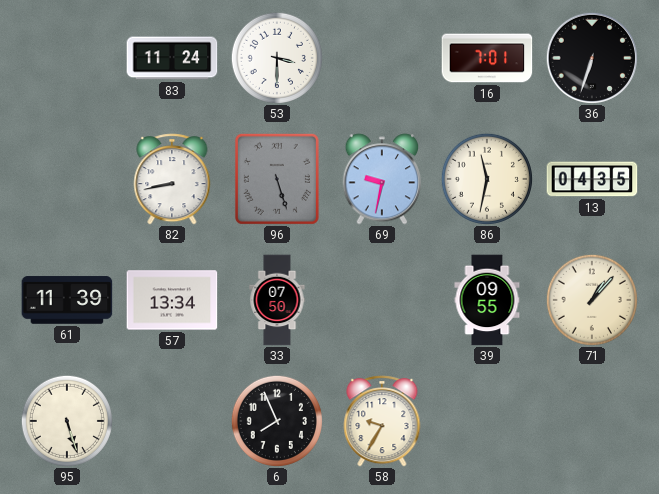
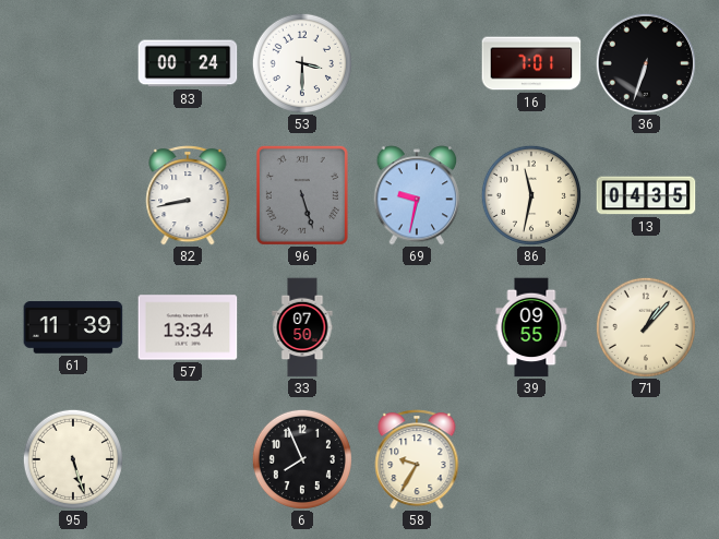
83: 11:24 -> 00:24
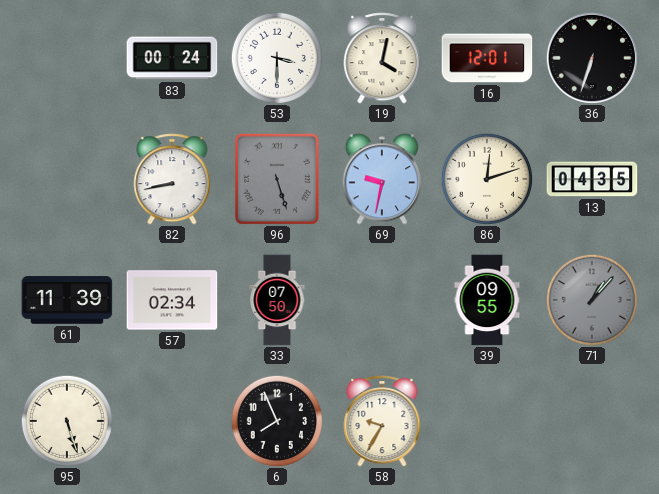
19: none -> 4:02
16: 7:01 -> 12:01
86: 11:32 -> 12:12
57: 13:34 -> 02:34
71 dial: cream -> grey
